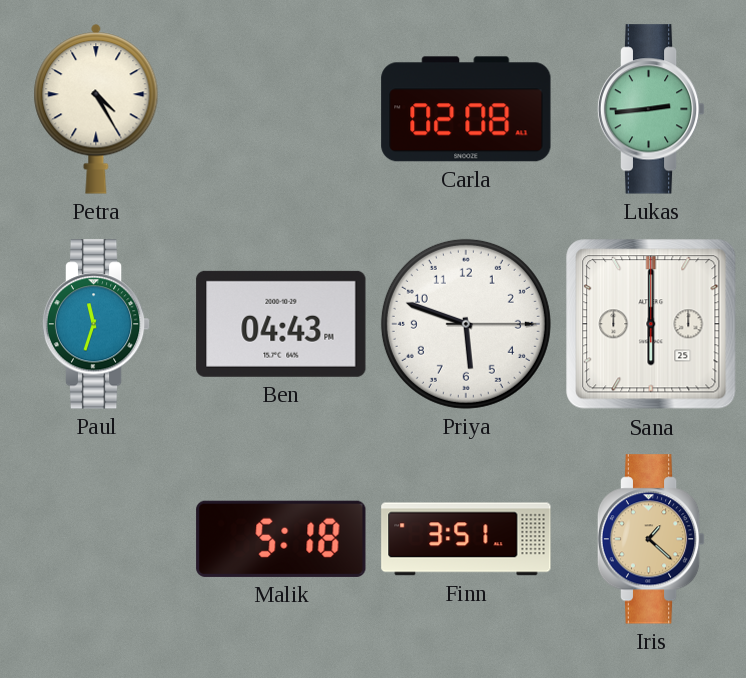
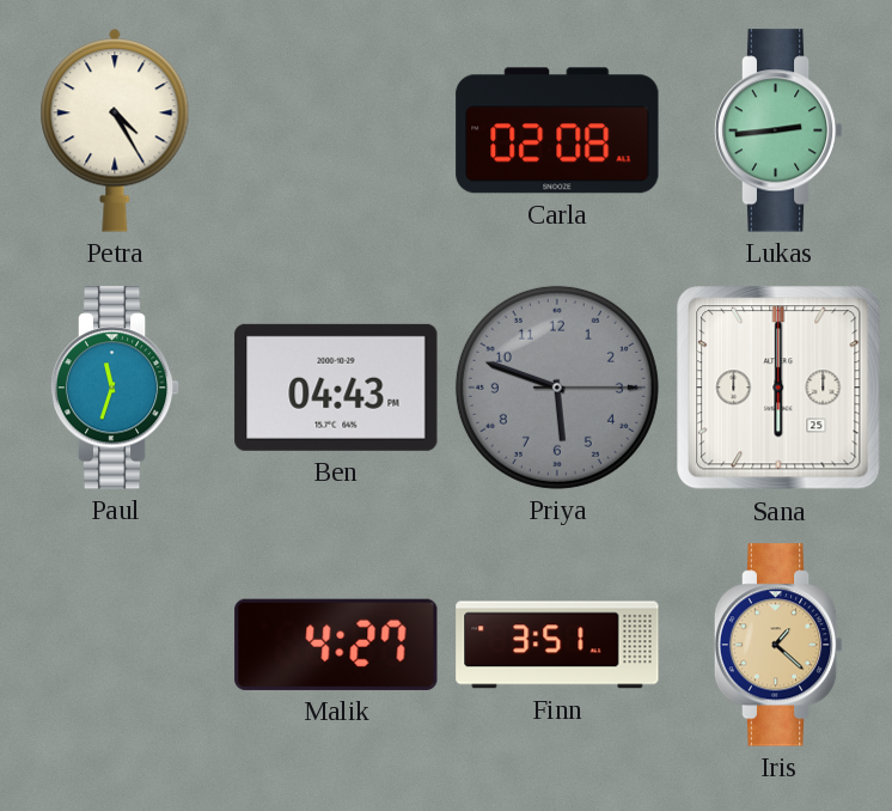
Priya dial: white -> grey
Malik: 5:18 -> 4:27
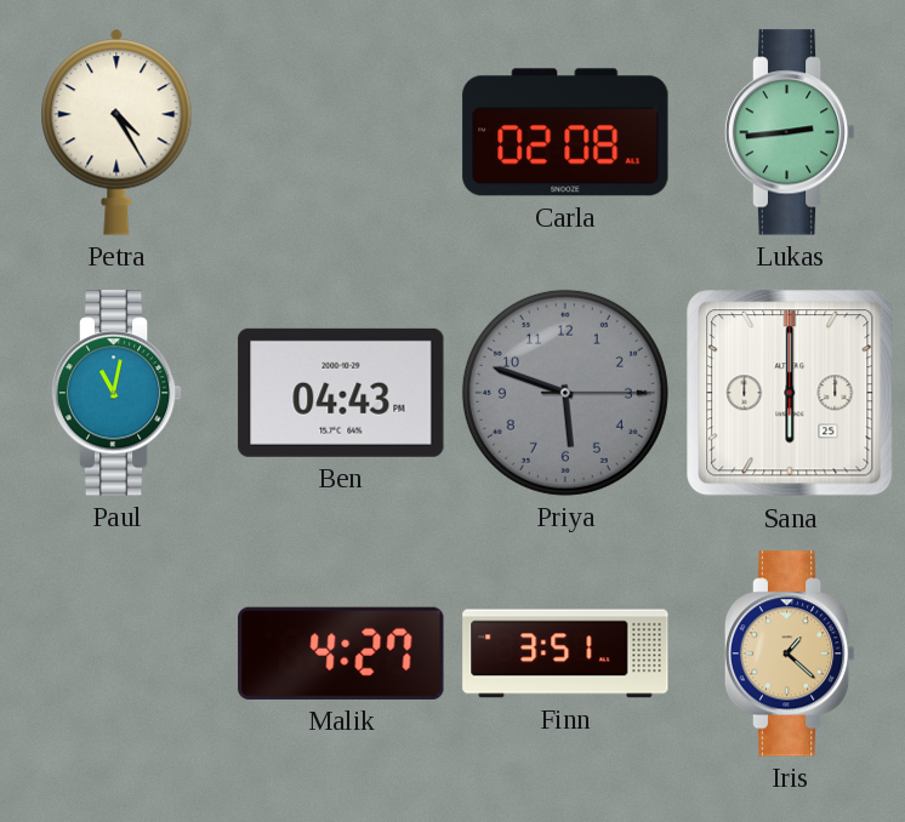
Paul: 11:33 -> 11:02
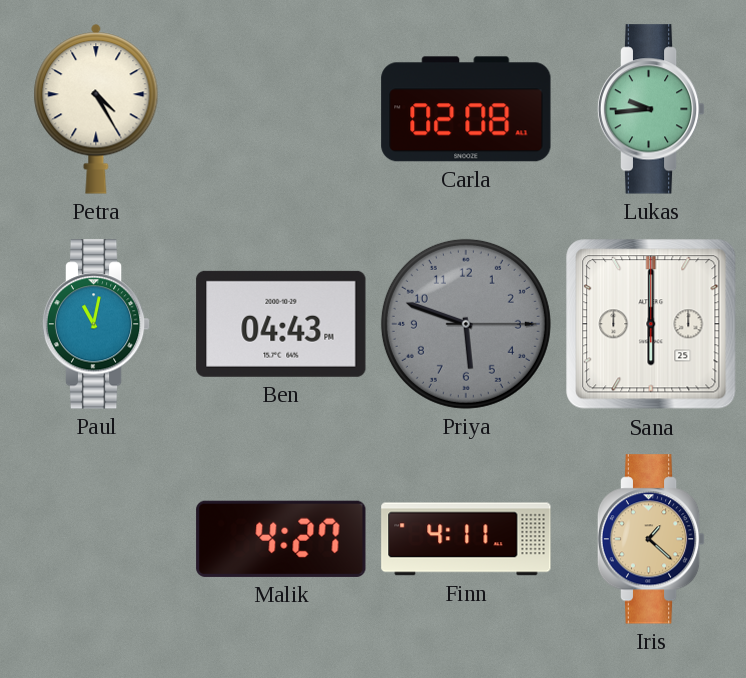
Lukas: 2:44 -> 9:44
Finn: 3:51 -> 4:11
